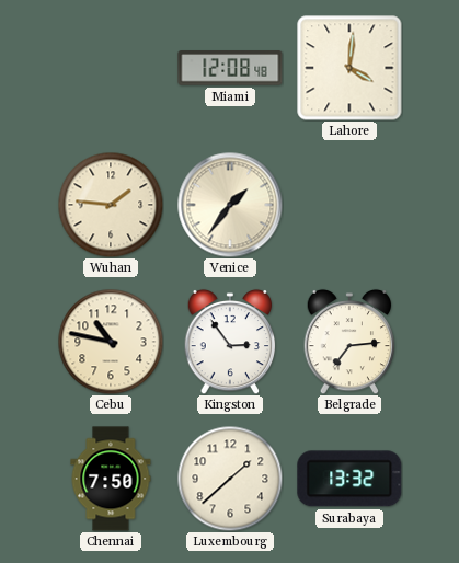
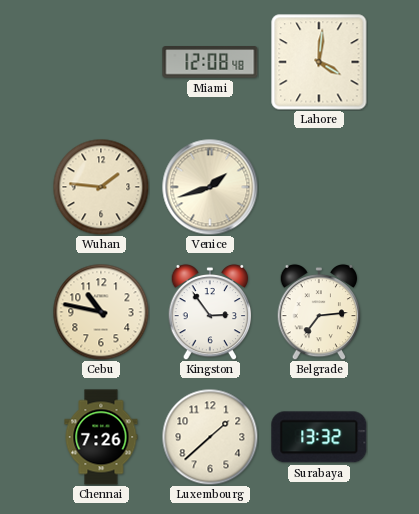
Venice: 1:36 -> 1:42
Chennai: 7:50 -> 7:26
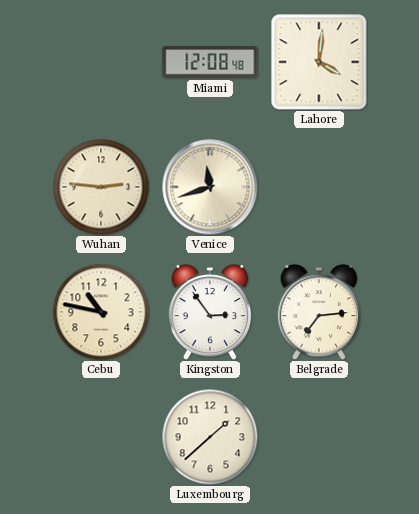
Wuhan: 1:46 -> 2:46
Venice: 1:42 -> 11:42
Chennai: 7:26 -> none
Surabaya: 13:32 -> none
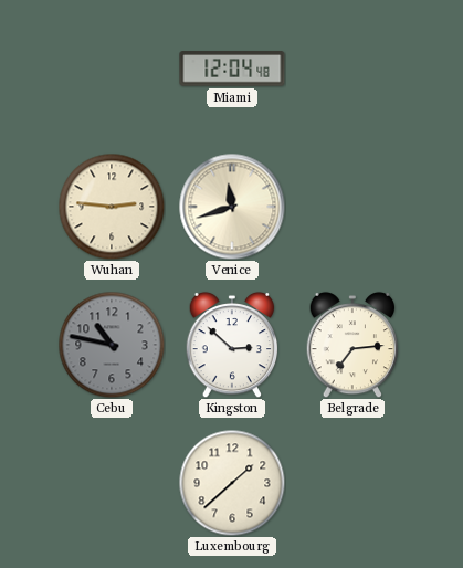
Miami: 12:08 -> 12:04
Lahore: 4:01 -> none
Cebu dial: cream -> grey
Kingston: 2:54 -> 2:52
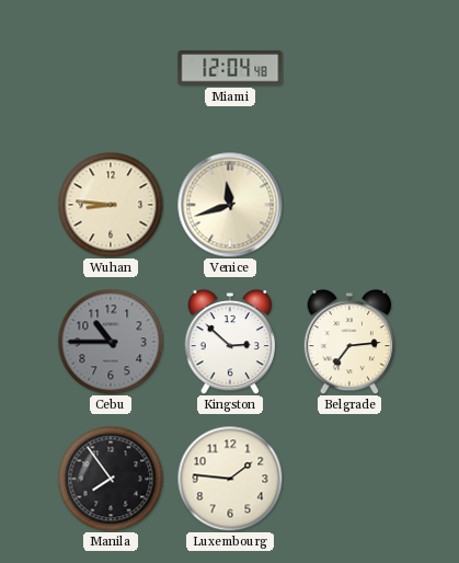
Wuhan: 2:46 -> 8:46
Cebu: 10:47 -> 10:45
Manila: none -> 7:54
Luxembourg: 1:38 -> 1:46
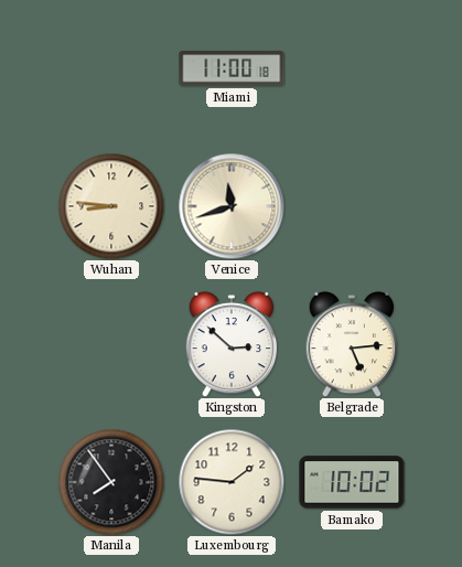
Miami: 12:04 -> 11:00
Cebu: 10:45 -> none
Belgrade: 7:14 -> 5:14
Bamako: none -> 10:02
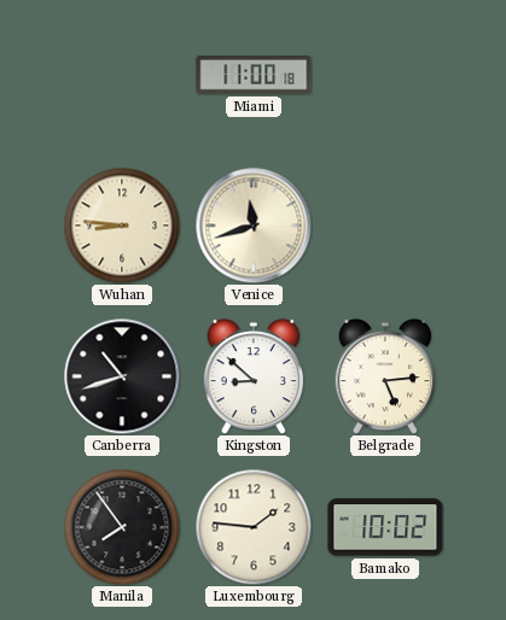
Canberra: none -> 10:42
Kingston: 2:52 -> 8:52
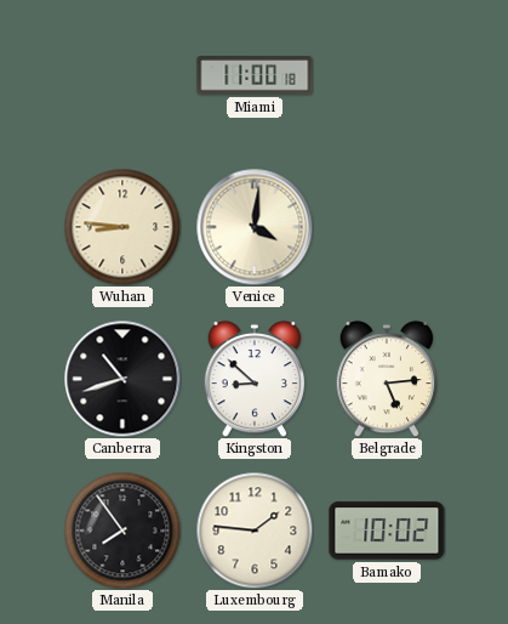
Venice: 11:42 -> 4:01
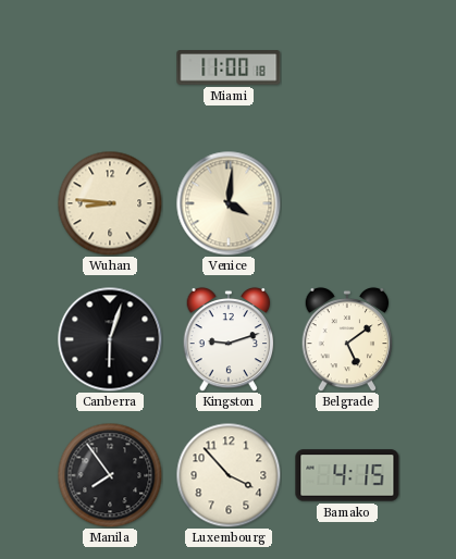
Canberra: 10:42 -> 6:03
Kingston: 8:52 -> 9:12
Belgrade: 5:14 -> 5:09
Luxembourg: 1:46 -> 3:53
Bamako: 10:02 -> 4:15
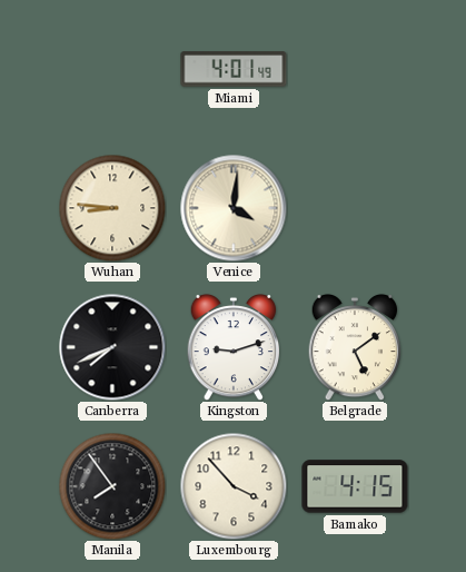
Miami: 11:00 -> 4:01
Canberra: 6:03 -> 7:41
